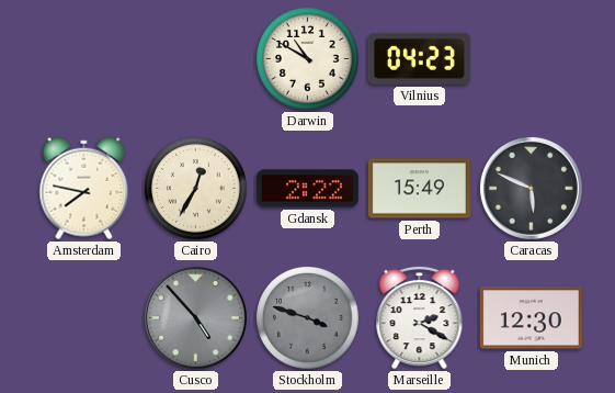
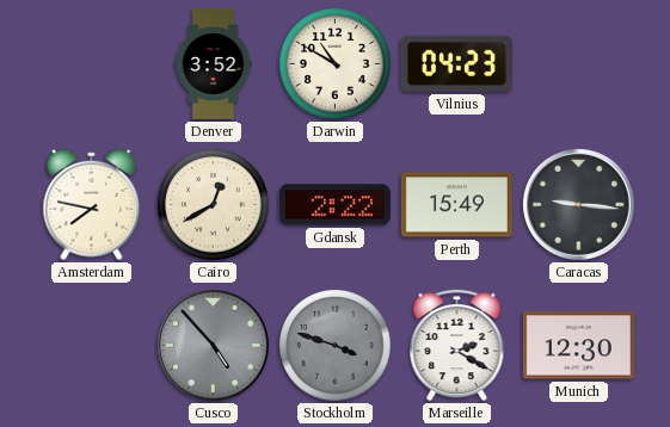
Denver: none -> 3:52
Cairo: 12:35 -> 12:40
Caracas: 5:49 -> 9:16
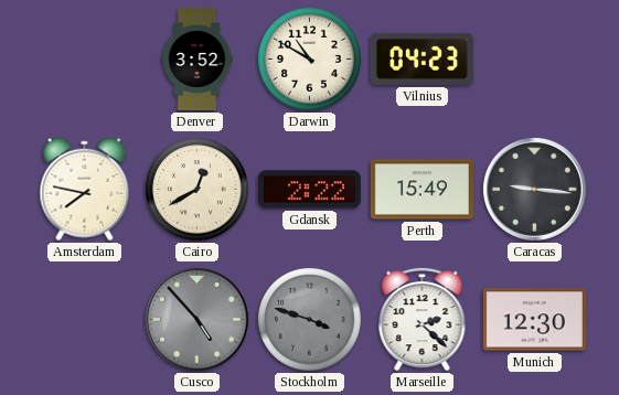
Marseille: 2:20 -> 2:22
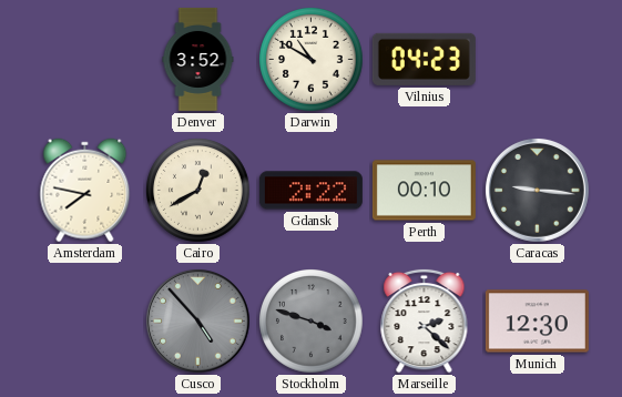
Perth: 15:49 -> 00:10
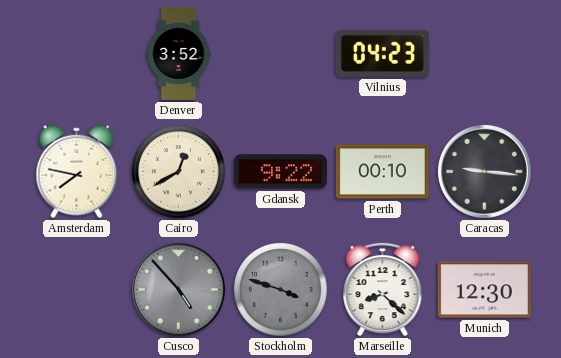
Darwin: 10:50 -> none
Gdansk: 2:22 -> 9:22
Marseille: 2:22 -> 8:22
